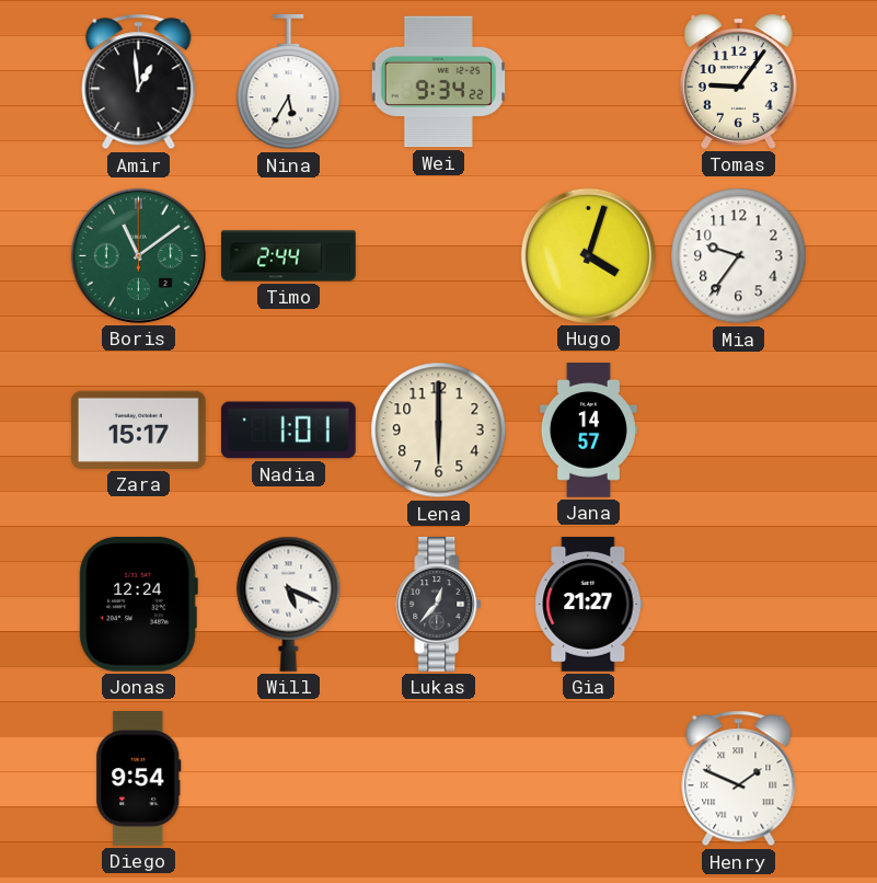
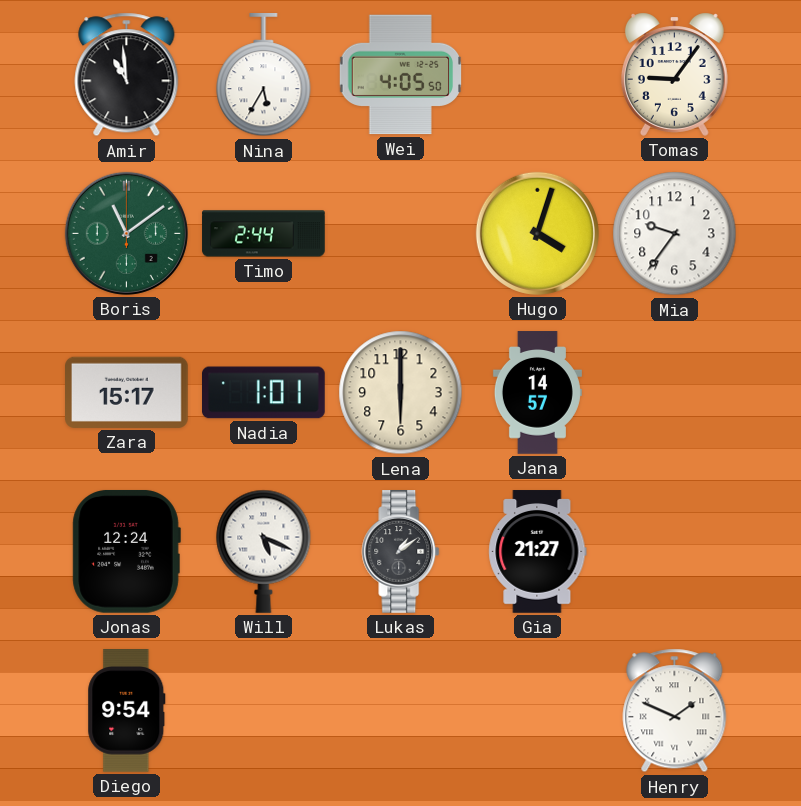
Amir: 12:59 -> 10:59
Wei: 9:34 -> 4:05
Lukas: 12:37 -> 1:09
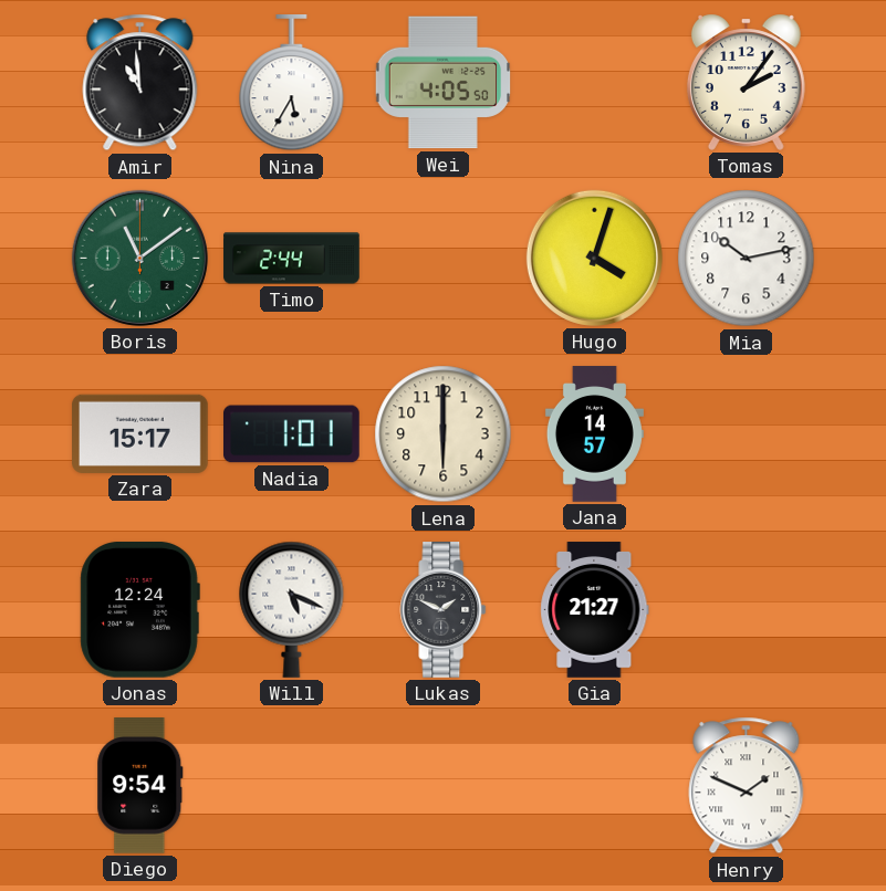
Tomas: 9:06 -> 2:06
Mia: 9:36 -> 10:13
Lukas: 1:09 -> 1:49
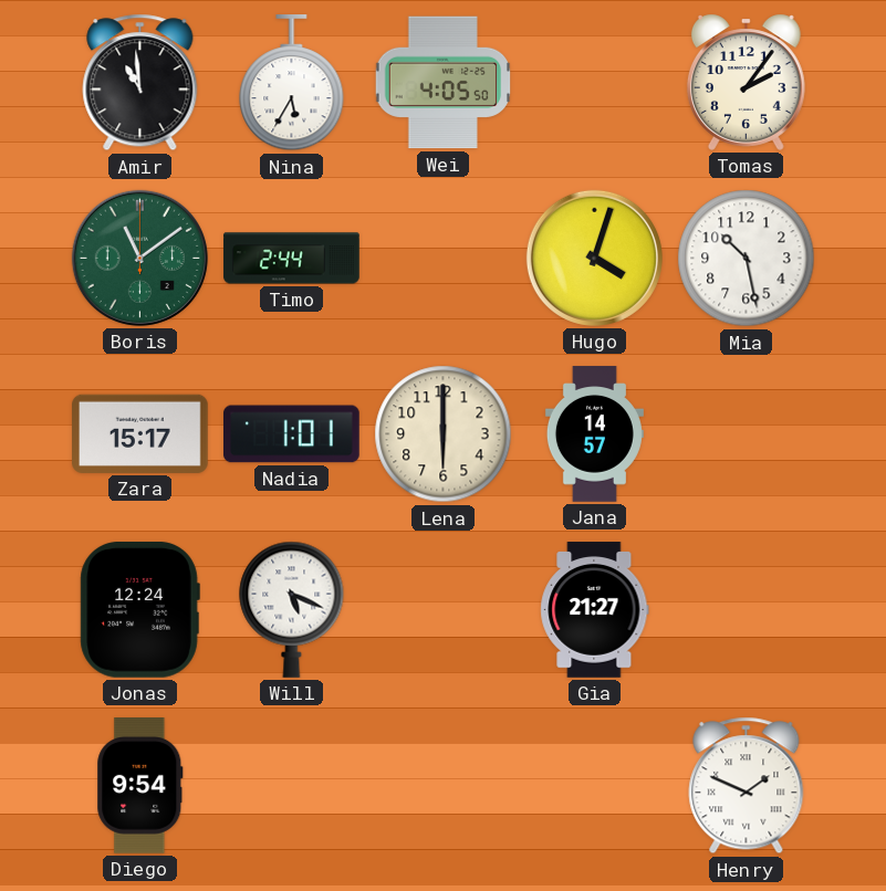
Mia: 10:13 -> 10:28
Lukas: 1:49 -> none
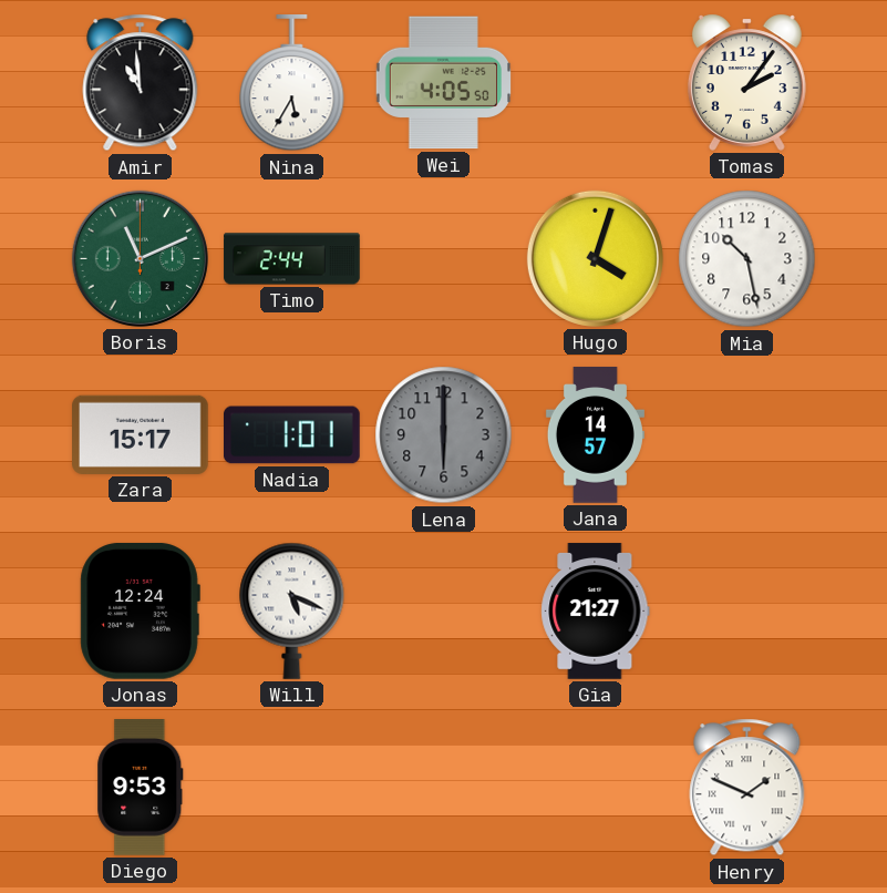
Boris: 11:09 -> 11:11
Lena dial: cream -> grey
Diego: 9:54 -> 9:53
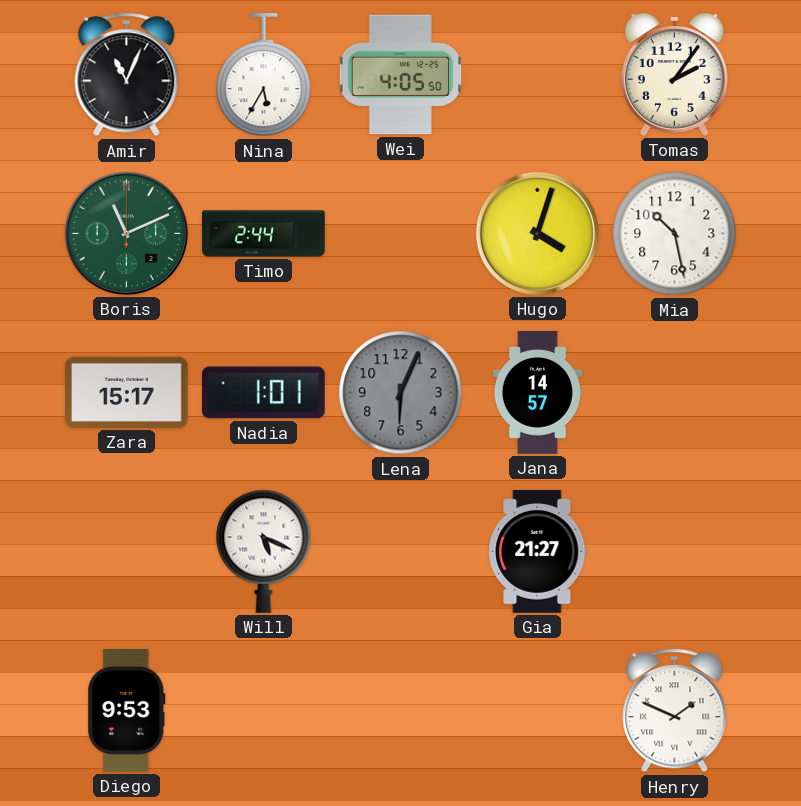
Amir: 10:59 -> 11:04
Lena: 6:00 -> 6:04
Jonas: 12:24 -> none
